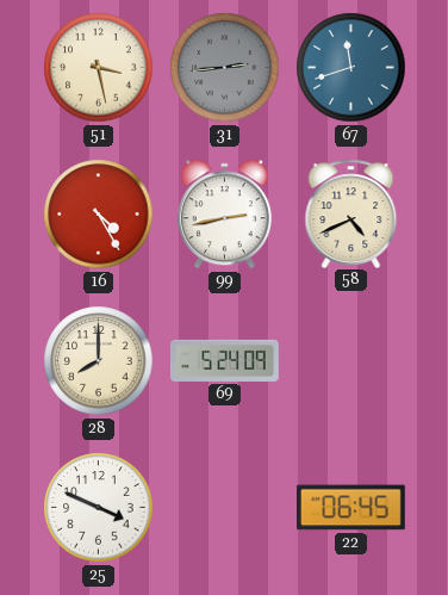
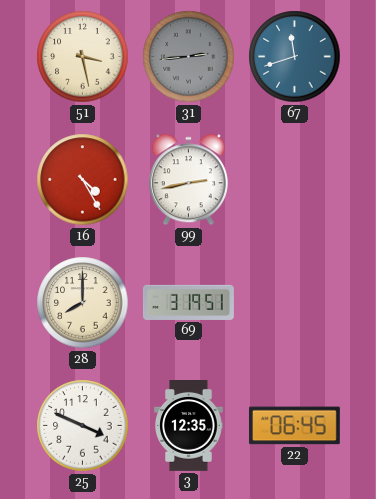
58: 4:41 -> none
69: 5:24 -> 3:19
3: none -> 12:35
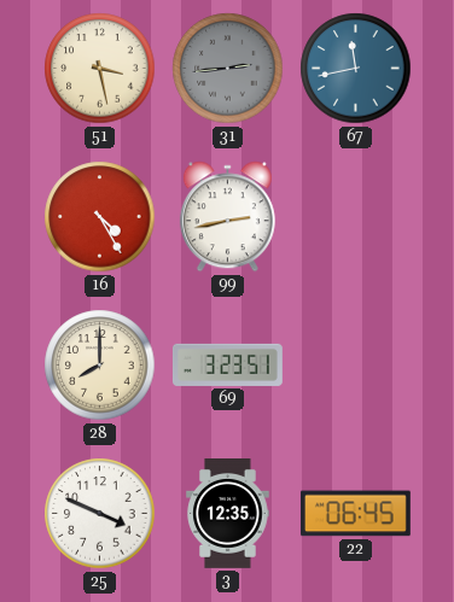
67: 11:42 -> 11:43
69: 3:19 -> 3:23
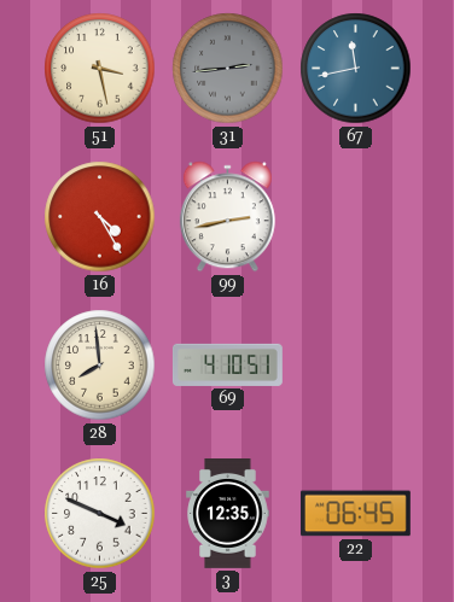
28: 8:00 -> 7:59
69: 3:23 -> 4:10
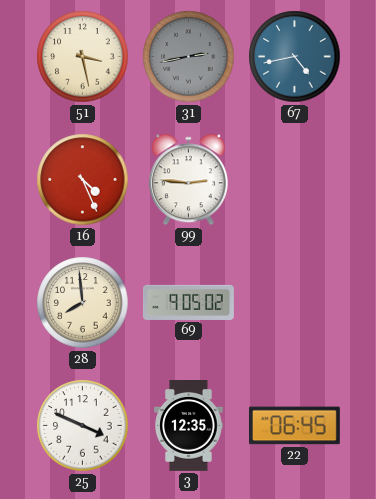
31: 2:44 -> 2:43
67: 11:43 -> 4:43
16: 4:25 -> 4:26
99: 2:43 -> 2:46
69: 4:10 -> 9:05
